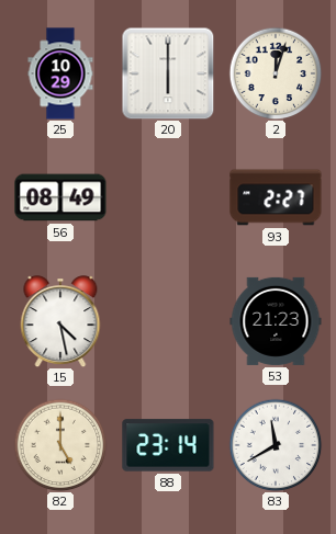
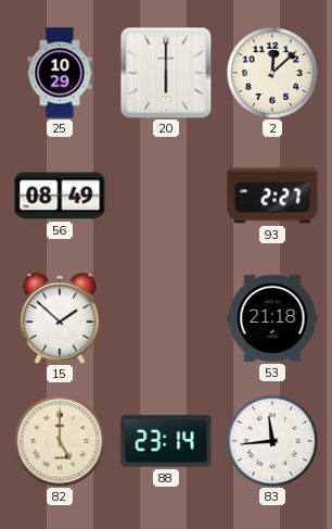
2: 12:03 -> 12:08
15: 4:28 -> 1:52
53: 21:23 -> 21:18
83: 11:40 -> 11:44
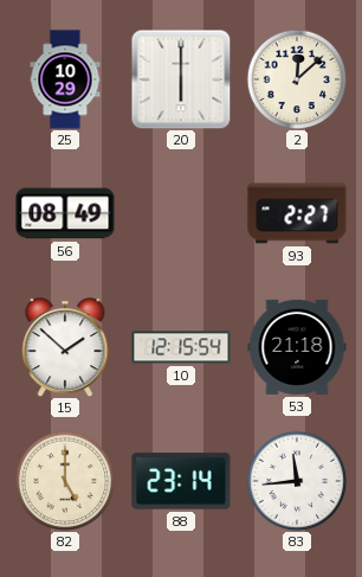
10: none -> 12:15
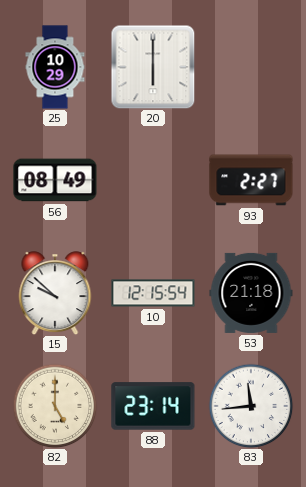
2: 12:08 -> none
15: 1:52 -> 9:52
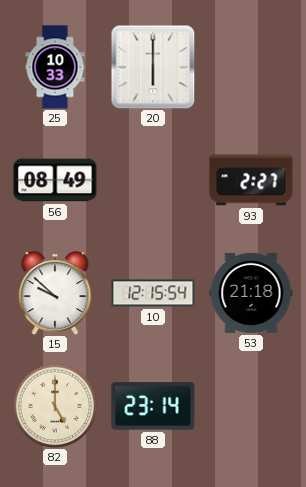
25: 10:29 -> 10:33
83: 11:44 -> none
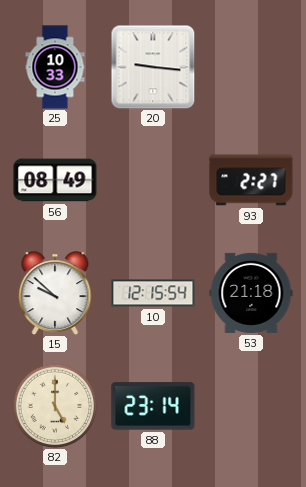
20: 6:00 -> 9:16
